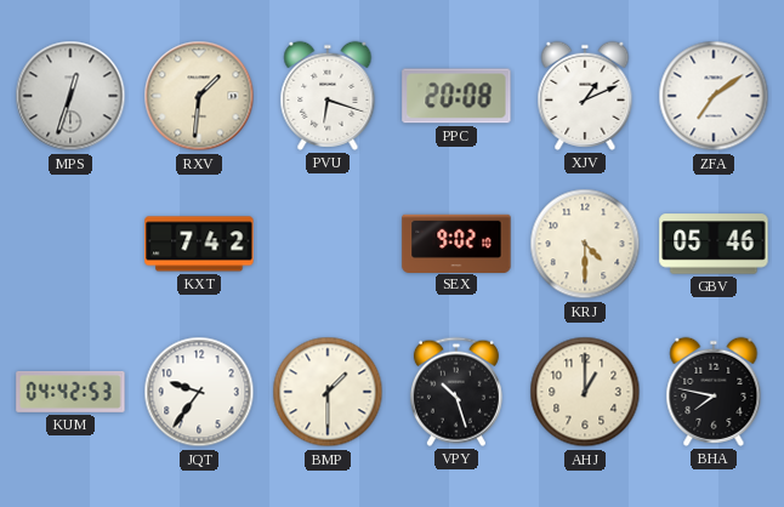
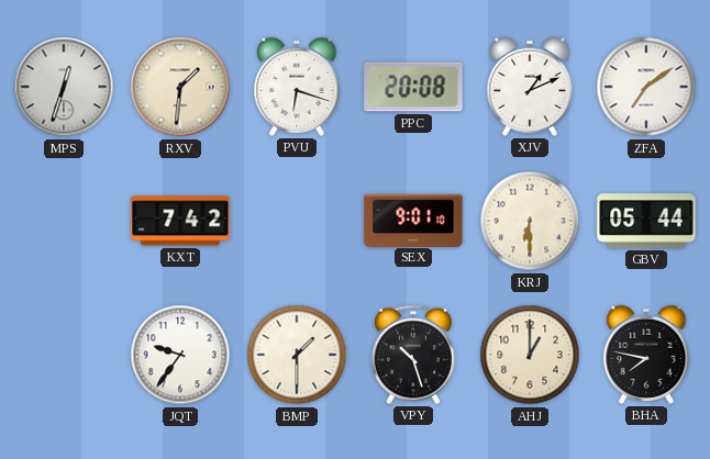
SEX: 9:02 -> 9:01
KRJ: 4:30 -> 6:30
GBV: 05:46 -> 05:44
KUM: 04:42 -> none
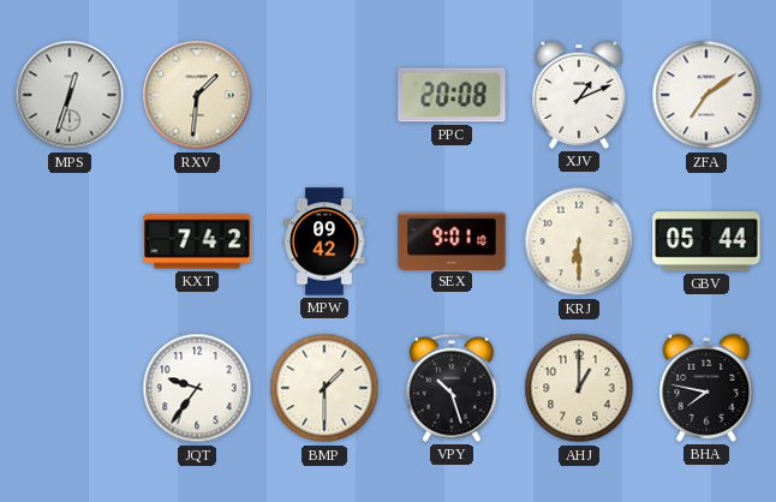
PVU: 6:18 -> none
MPW: none -> 09:42
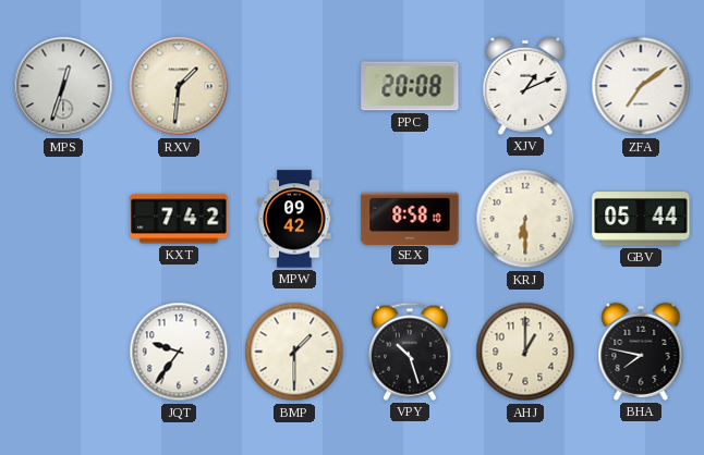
SEX: 9:01 -> 8:58
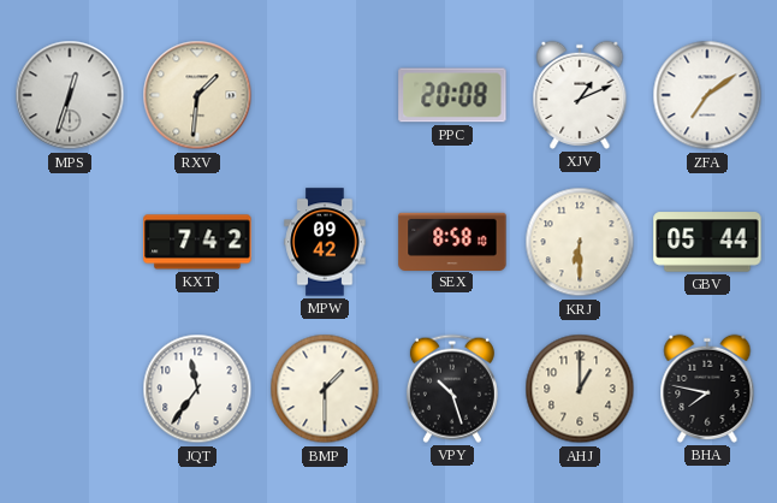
JQT: 9:36 -> 11:36
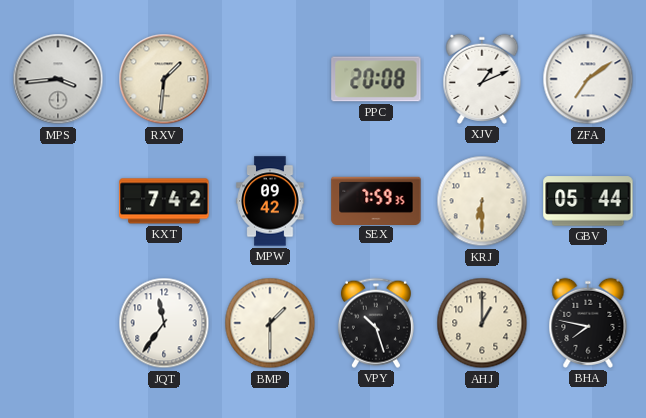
MPS: 12:33 -> 3:44
SEX: 8:58 -> 7:59
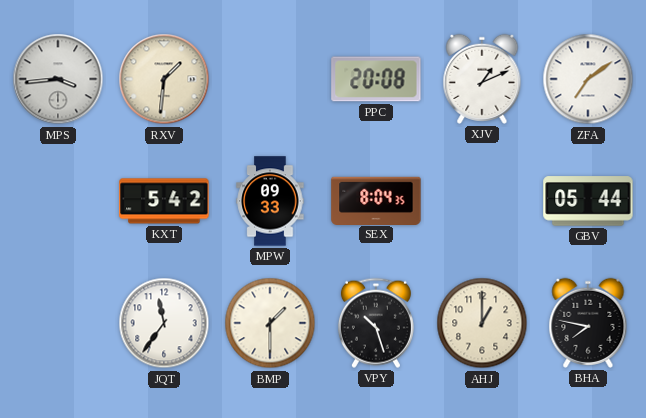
KXT: 7:42 -> 5:42
MPW: 09:42 -> 09:33
SEX: 7:59 -> 8:04
KRJ: 6:30 -> none
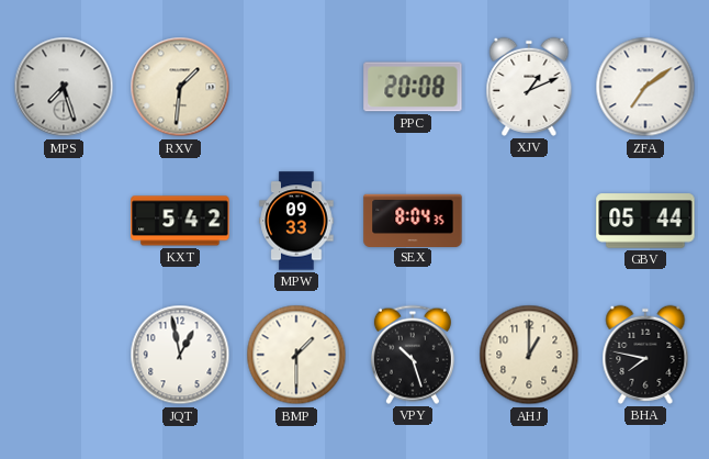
MPS: 3:44 -> 7:27
JQT: 11:36 -> 12:58
